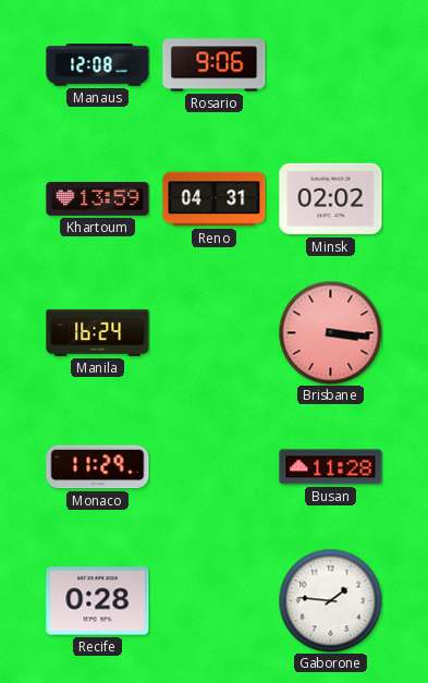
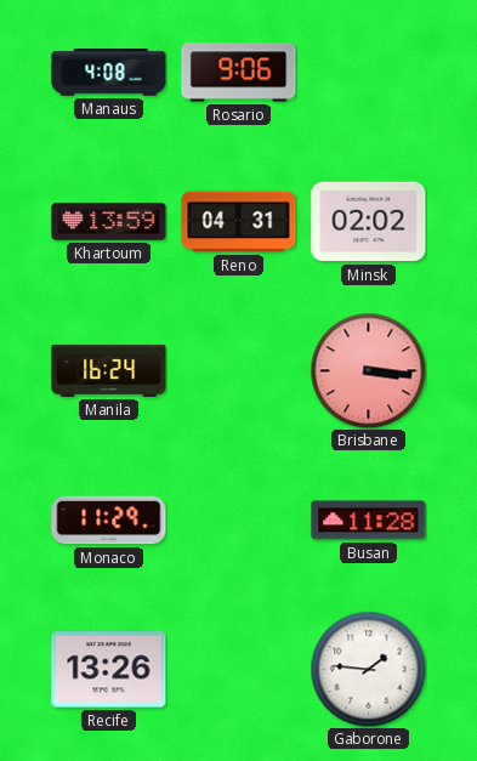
Manaus: 12:08 -> 4:08
Recife: 0:28 -> 13:26
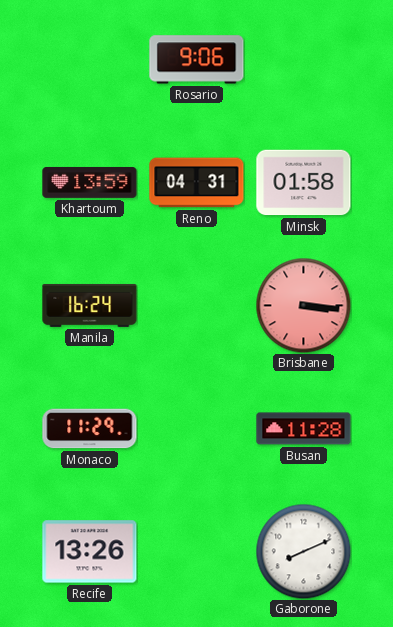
Manaus: 4:08 -> none
Minsk: 02:02 -> 01:58
Gaborone: 1:46 -> 8:11
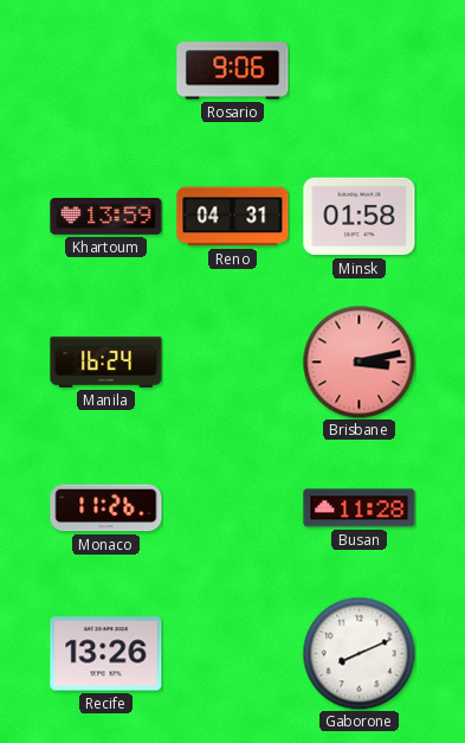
Brisbane: 3:16 -> 3:13
Monaco: 11:29 -> 11:26
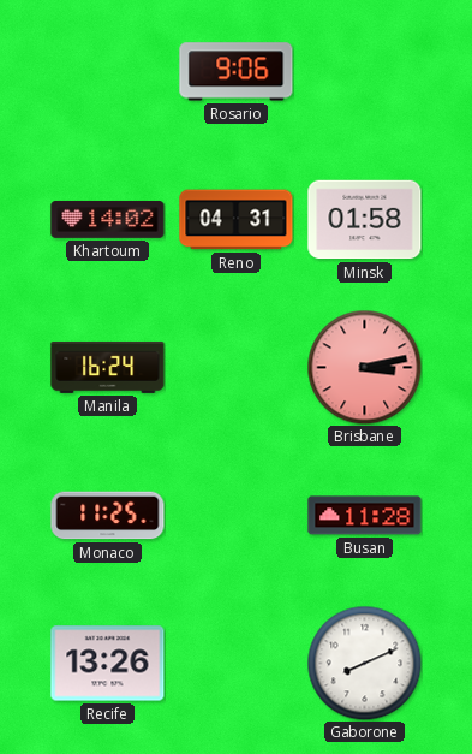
Khartoum: 13:59 -> 14:02
Monaco: 11:26 -> 11:25
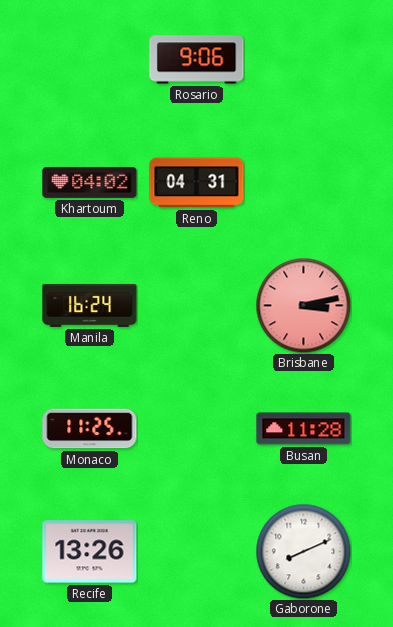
Khartoum: 14:02 -> 04:02
Minsk: 01:58 -> none
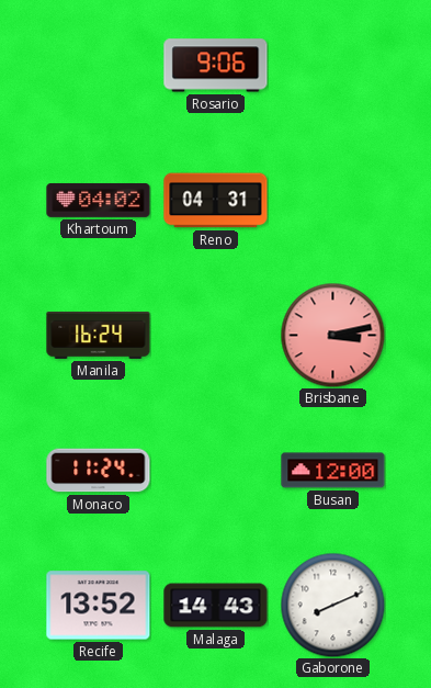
Monaco: 11:25 -> 11:24
Busan: 11:28 -> 12:00
Recife: 13:26 -> 13:52
Malaga: none -> 14:43
